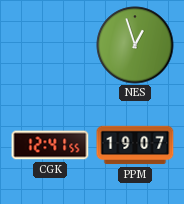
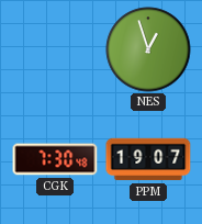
CGK: 12:41 -> 7:30
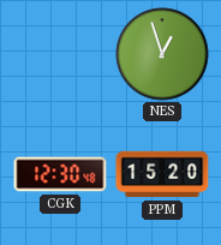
CGK: 7:30 -> 12:30
PPM: 19:07 -> 15:20
